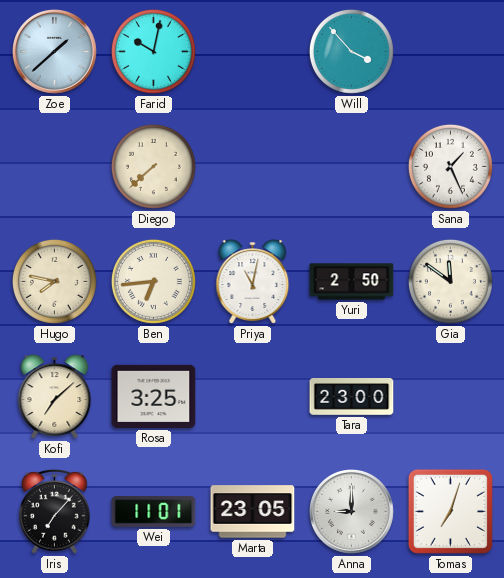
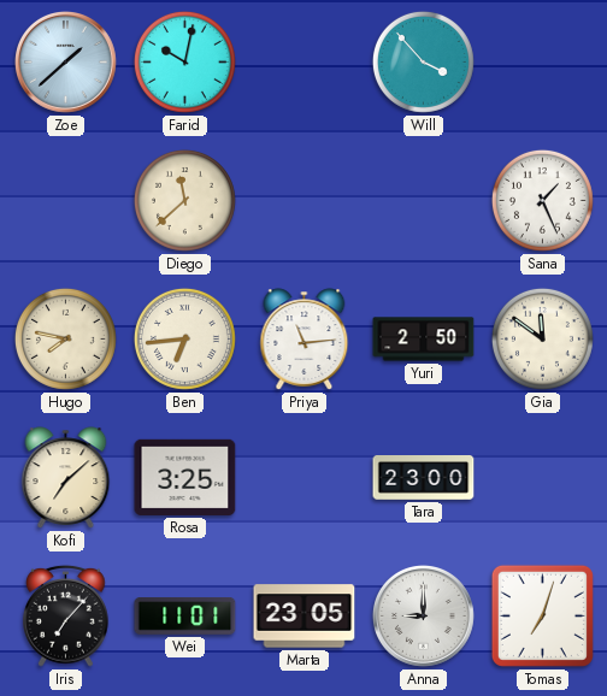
Diego: 7:38 -> 11:38
Priya: 11:02 -> 11:14
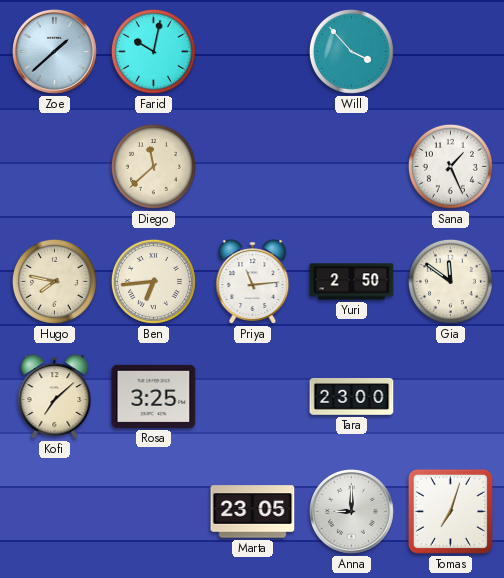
Iris: 7:07 -> none
Wei: 11:01 -> none
